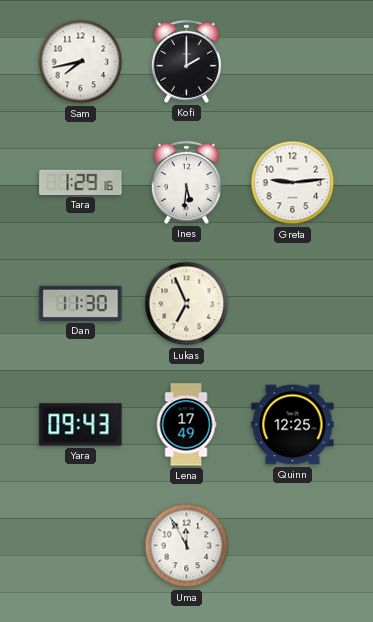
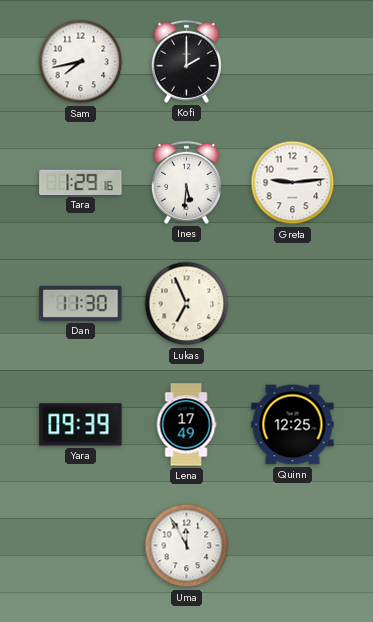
Yara: 09:43 -> 09:39
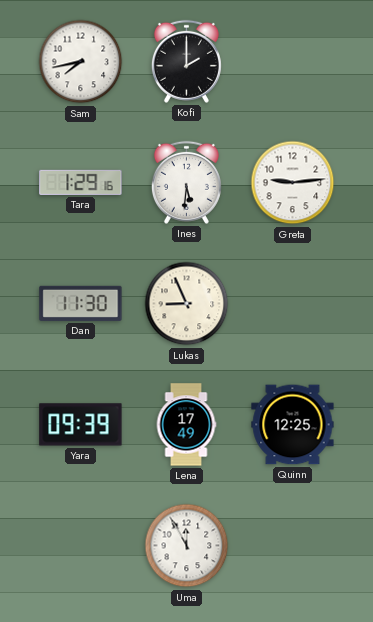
Lukas: 6:56 -> 8:56
